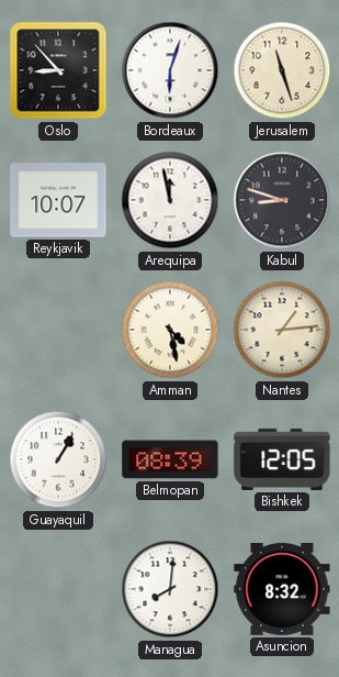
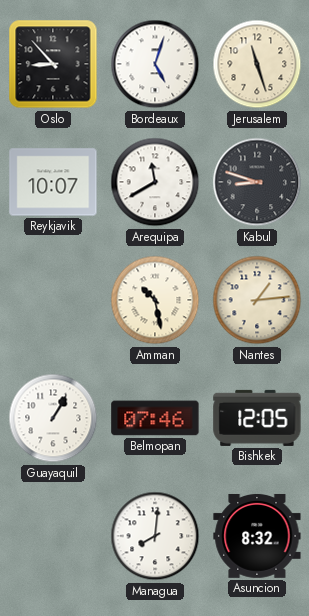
Bordeaux: 6:03 -> 5:03
Arequipa: 11:58 -> 11:40
Amman: 4:28 -> 10:28
Belmopan: 08:39 -> 07:46
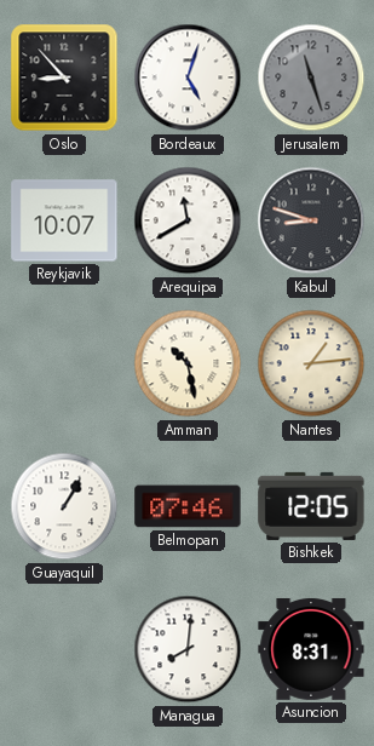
Jerusalem dial: cream -> grey
Asuncion: 8:32 -> 8:31
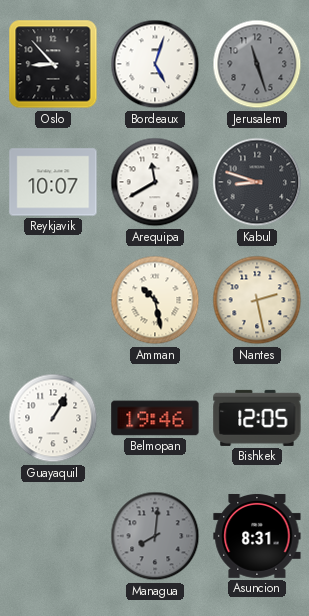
Nantes: 1:14 -> 2:28
Belmopan: 07:46 -> 19:46
Managua dial: white -> grey
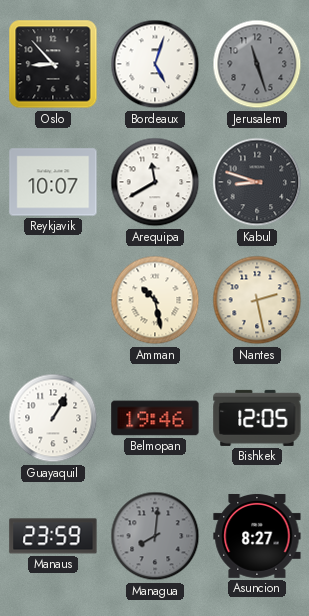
Manaus: none -> 23:59
Asuncion: 8:31 -> 8:27
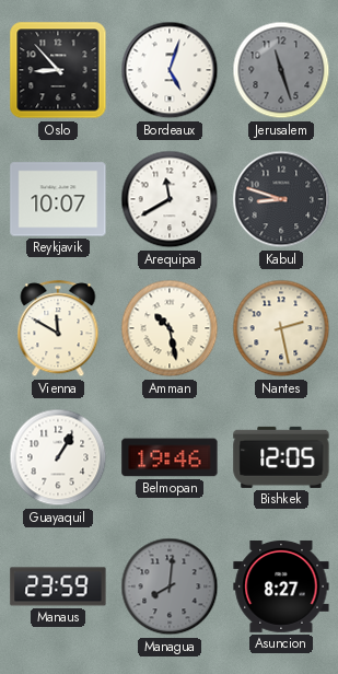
Vienna: none -> 11:50
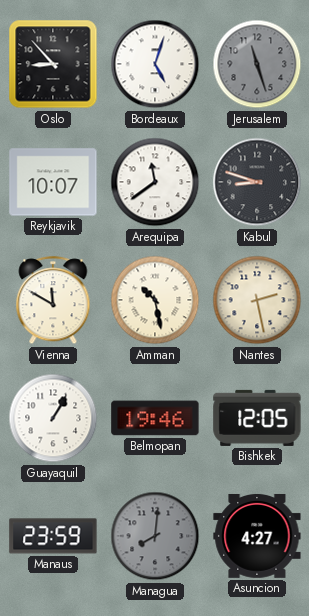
Arequipa: 11:40 -> 11:39
Asuncion: 8:27 -> 4:27
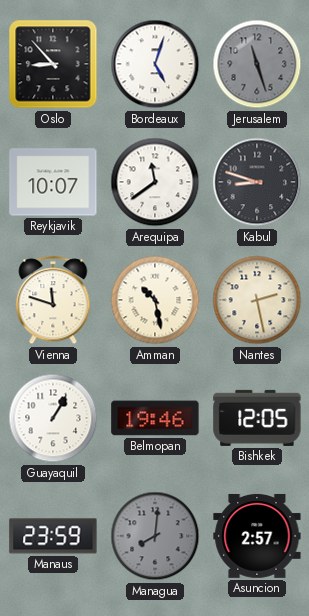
Vienna: 11:50 -> 11:48
Asuncion: 4:27 -> 2:57
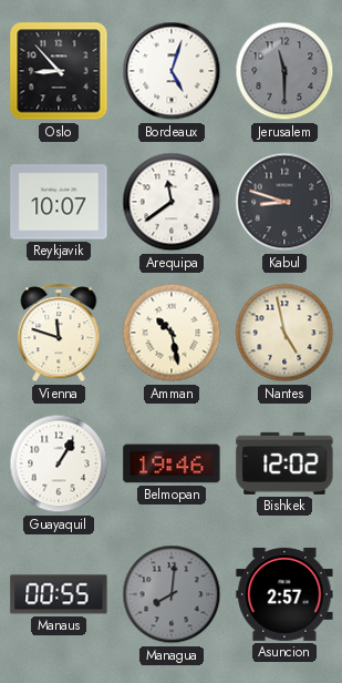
Jerusalem: 11:27 -> 11:30
Nantes: 2:28 -> 4:58
Bishkek: 12:05 -> 12:02
Manaus: 23:59 -> 00:55
